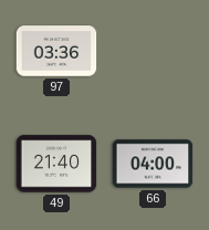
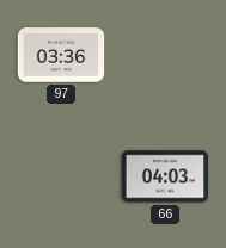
49: 21:40 -> none
66: 04:00 -> 04:03
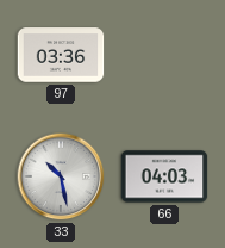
33: none -> 10:28
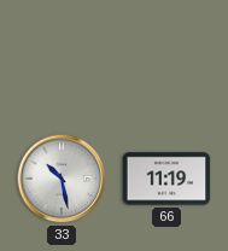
97: 03:36 -> none
66: 04:03 -> 11:19
